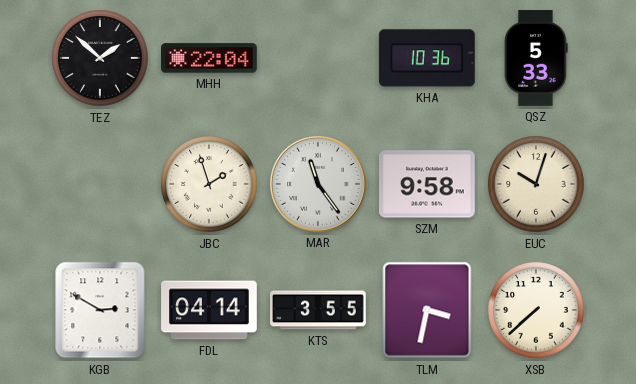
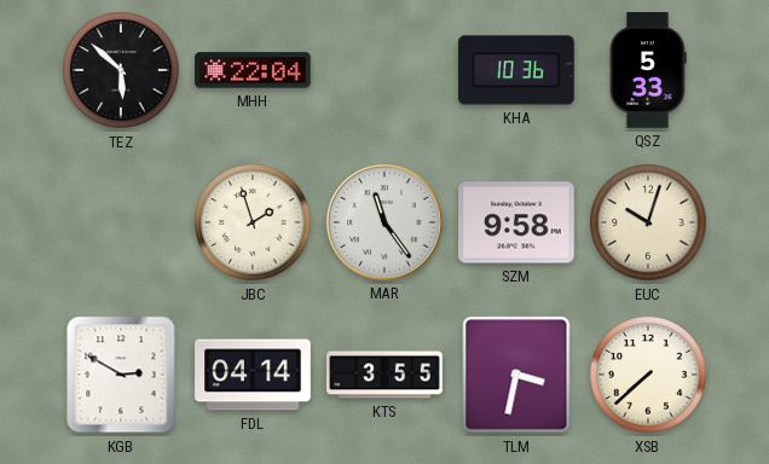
TEZ: 1:52 -> 5:52
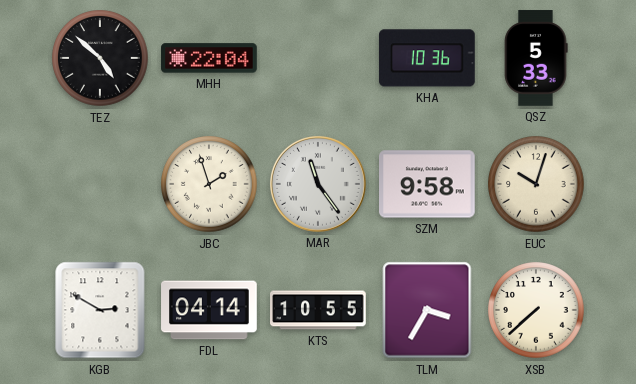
TEZ: 5:52 -> 4:52
KTS: 3:55 -> 10:55
TLM: 3:32 -> 3:35
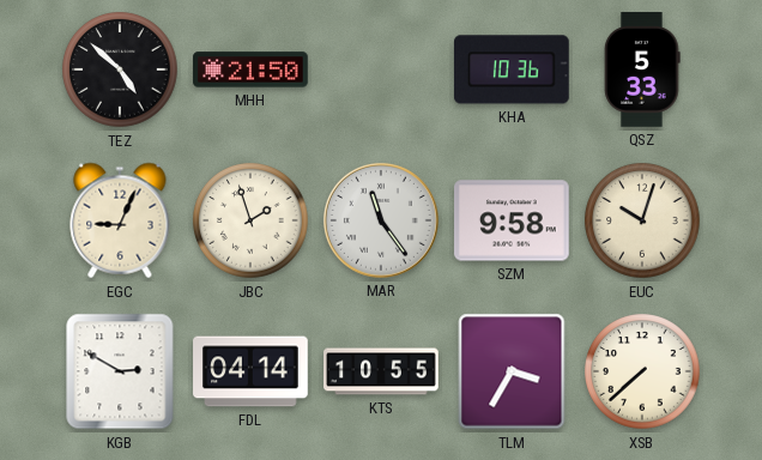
MHH: 22:04 -> 21:50
EGC: none -> 9:04
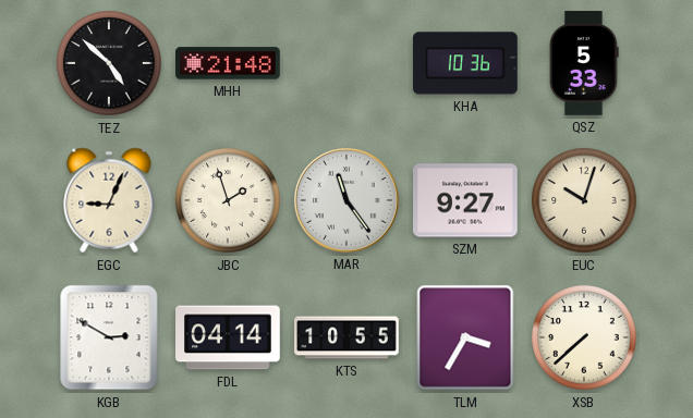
MHH: 21:50 -> 21:48
SZM: 9:58 -> 9:27
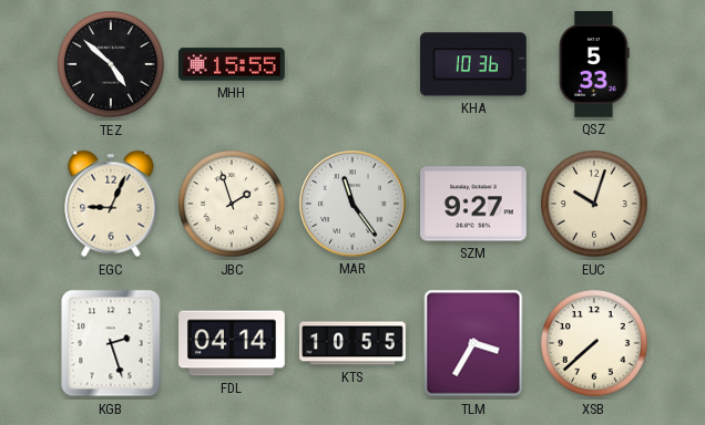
MHH: 21:48 -> 15:55
KGB: 2:50 -> 2:27
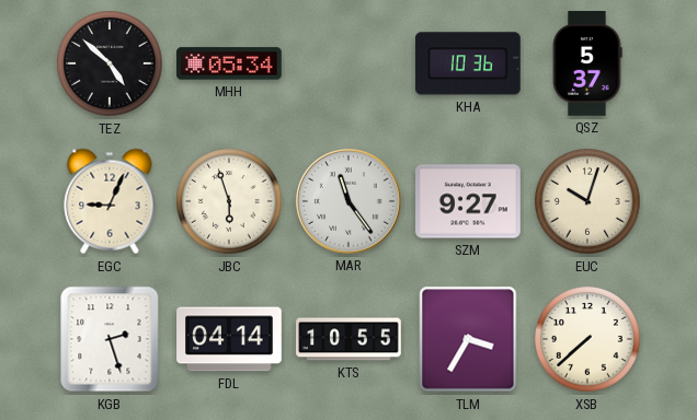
MHH: 15:55 -> 05:34
QSZ: 5:33 -> 5:37
JBC: 1:57 -> 5:57
